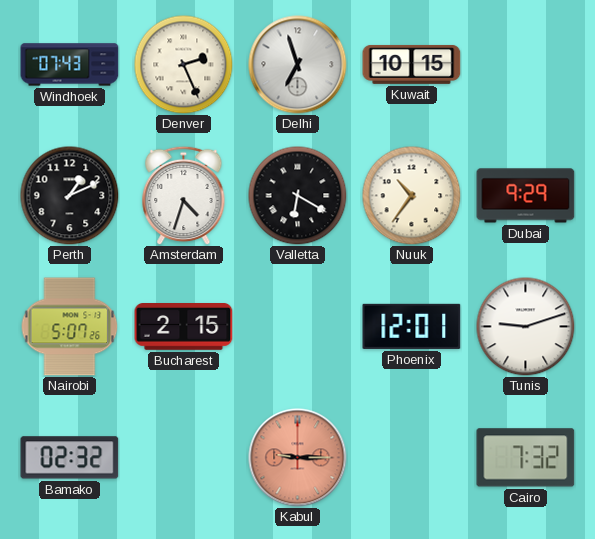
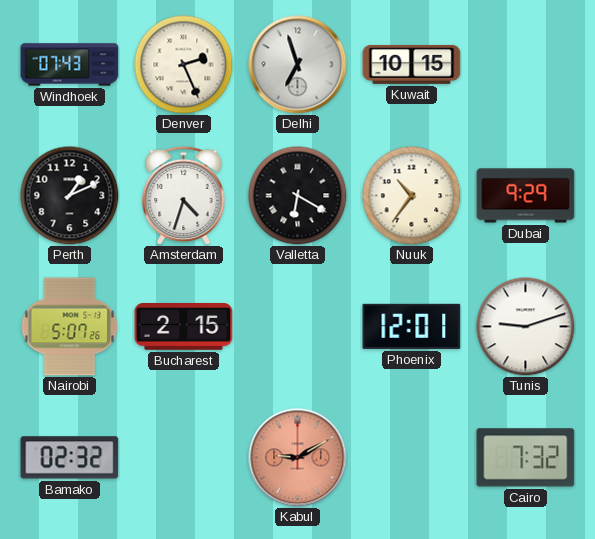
Kabul: 9:15 -> 9:10
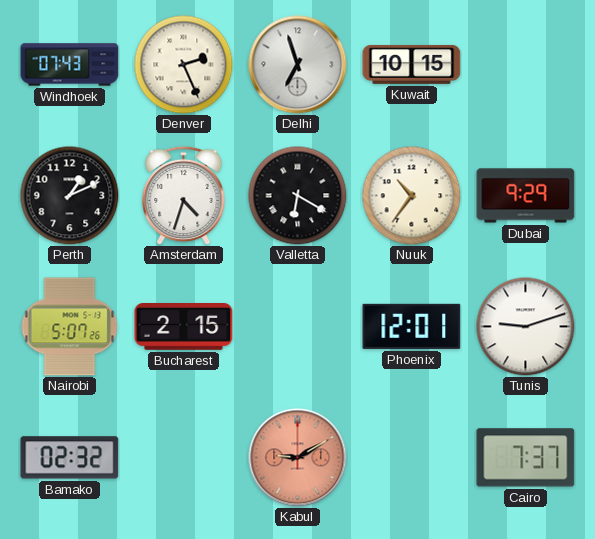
Cairo: 7:32 -> 7:37
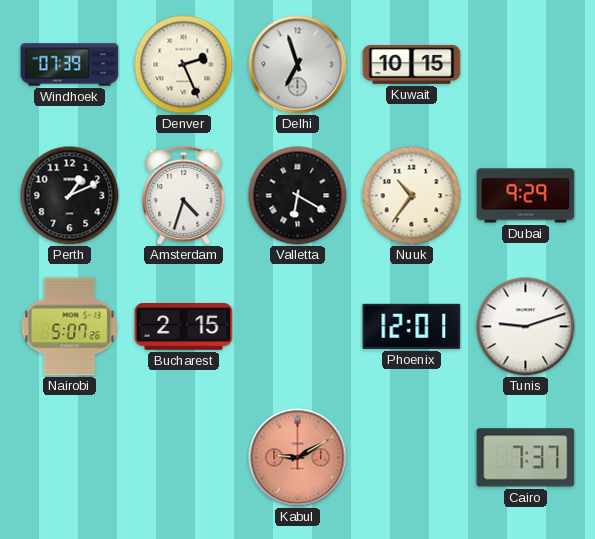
Windhoek: 07:43 -> 07:39
Bamako: 02:32 -> none
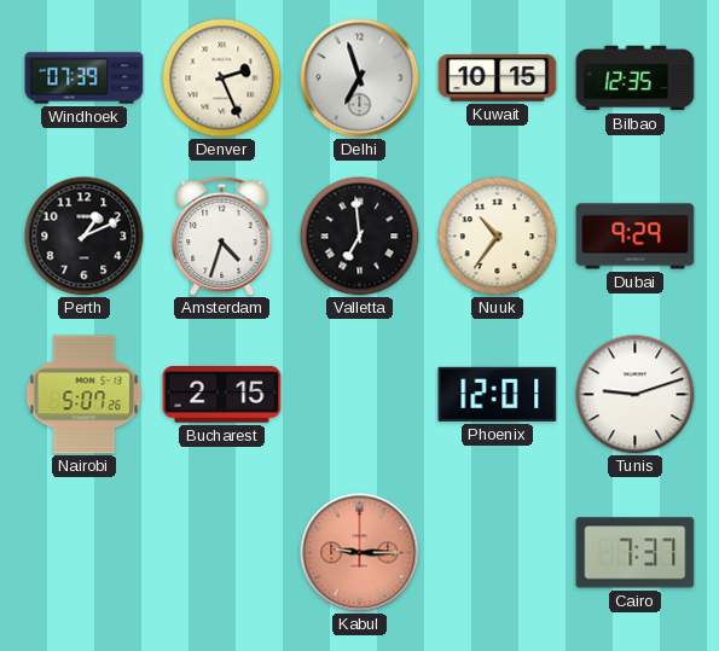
Bilbao: none -> 12:35
Valletta: 6:20 -> 6:59
Kabul: 9:10 -> 9:15
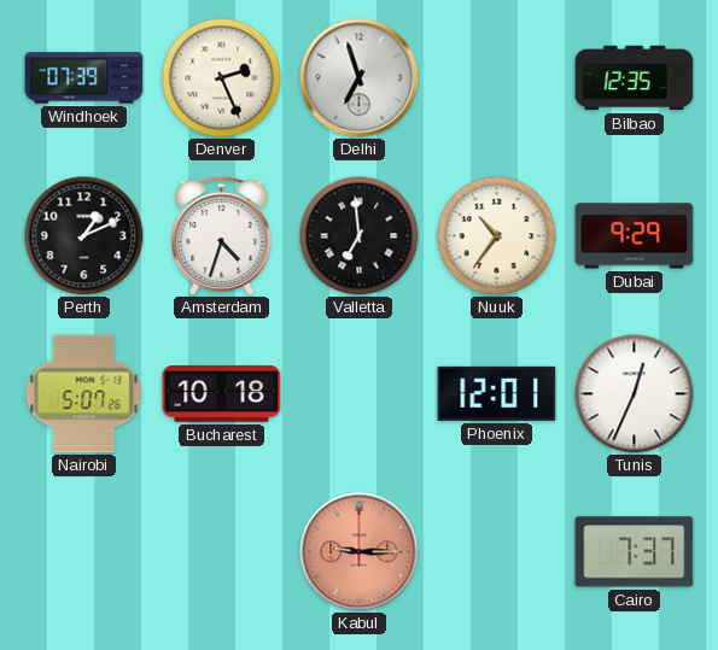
Kuwait: 10:15 -> none
Bucharest: 2:15 -> 10:18
Tunis: 9:12 -> 12:34
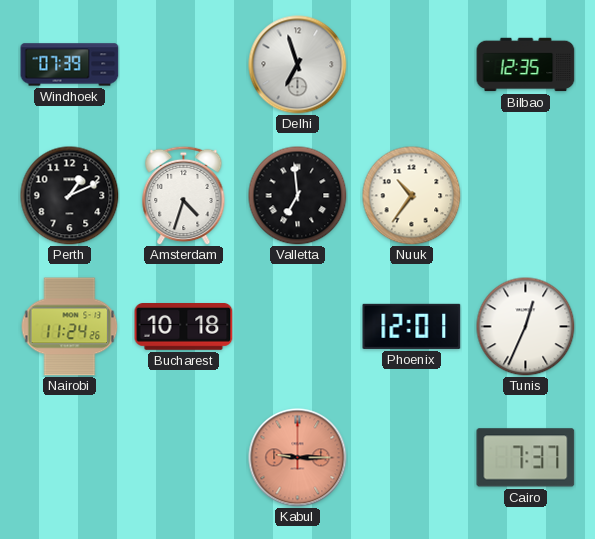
Denver: 2:26 -> none
Dubai: 9:29 -> none
Nairobi: 5:07 -> 11:24
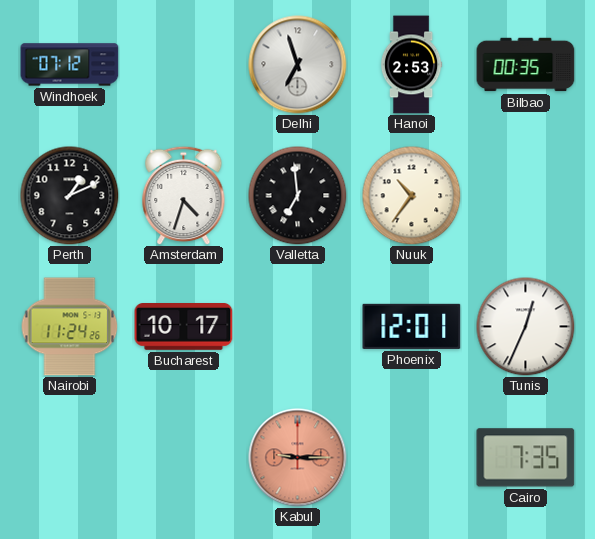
Windhoek: 07:39 -> 07:12
Hanoi: none -> 2:53
Bilbao: 12:35 -> 00:35
Bucharest: 10:18 -> 10:17
Cairo: 7:37 -> 7:35
